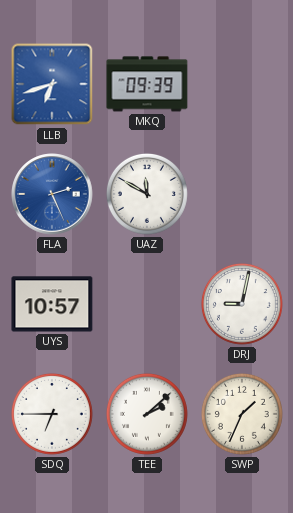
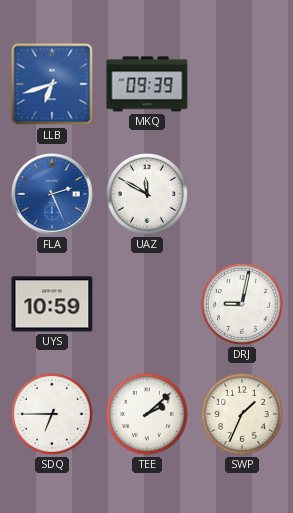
UYS: 10:57 -> 10:59
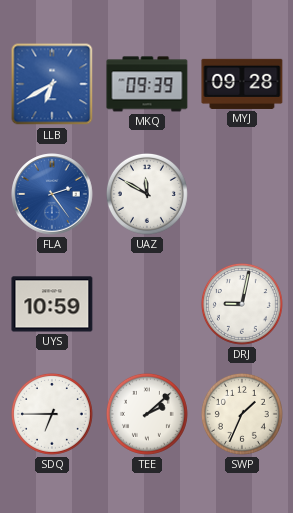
LLB: 6:42 -> 6:40
MYJ: none -> 09:28
FLA: 2:26 -> 2:24
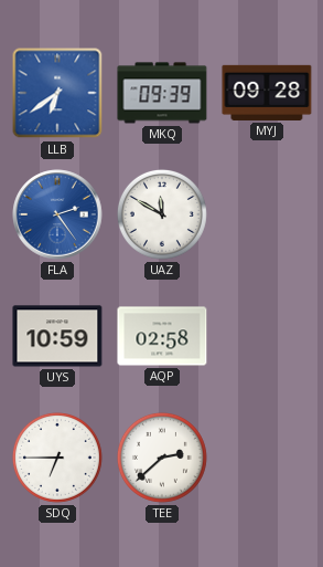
LLB: 6:40 -> 6:39
AQP: none -> 02:58
DRJ: 9:02 -> none
TEE: 2:08 -> 2:38
SWP: 1:34 -> none
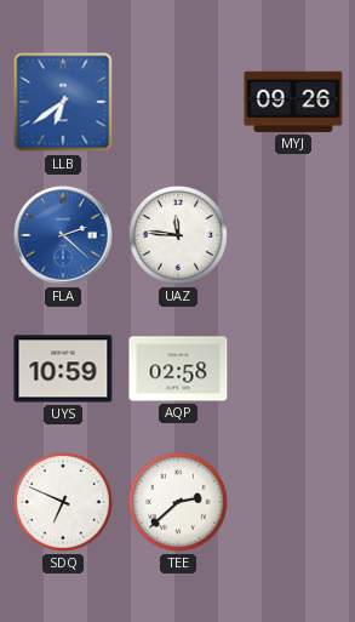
MKQ: 09:39 -> none
MYJ: 09:28 -> 09:26
FLA: 2:24 -> 2:22
UAZ: 11:50 -> 11:46
SDQ: 6:45 -> 6:49
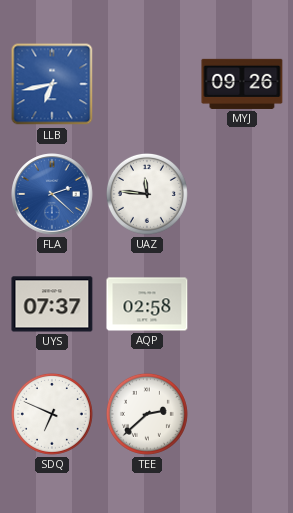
LLB: 6:39 -> 6:43
UYS: 10:59 -> 07:37
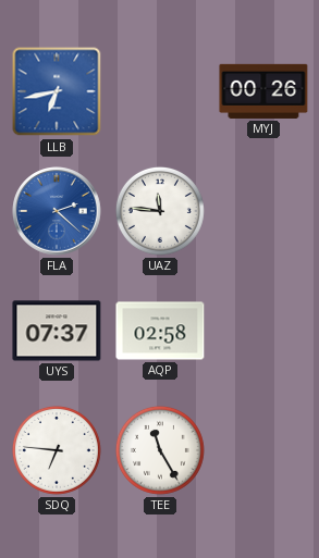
MYJ: 09:26 -> 00:26
SDQ: 6:49 -> 6:46
TEE: 2:38 -> 11:25
